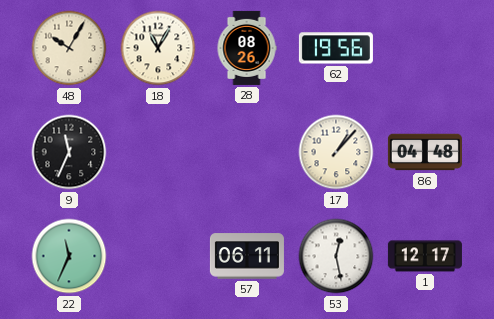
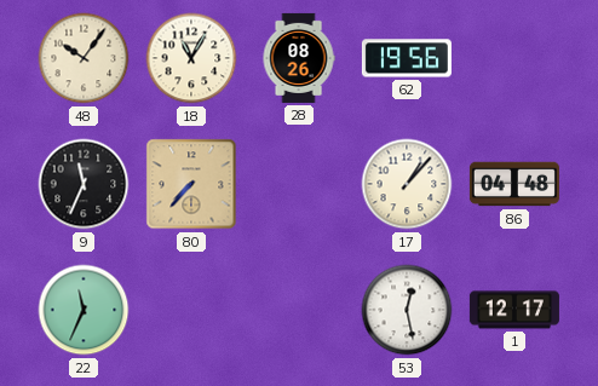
48: 10:05 -> 10:06
80: none -> 7:37
57: 06:11 -> none
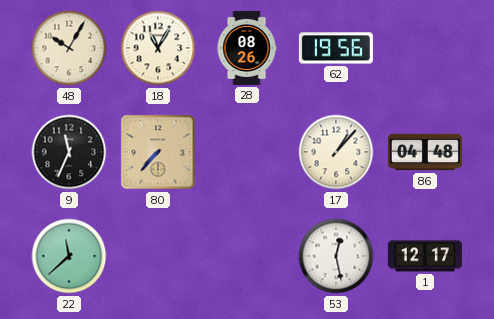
48: 10:06 -> 10:05
22: 11:34 -> 11:38
